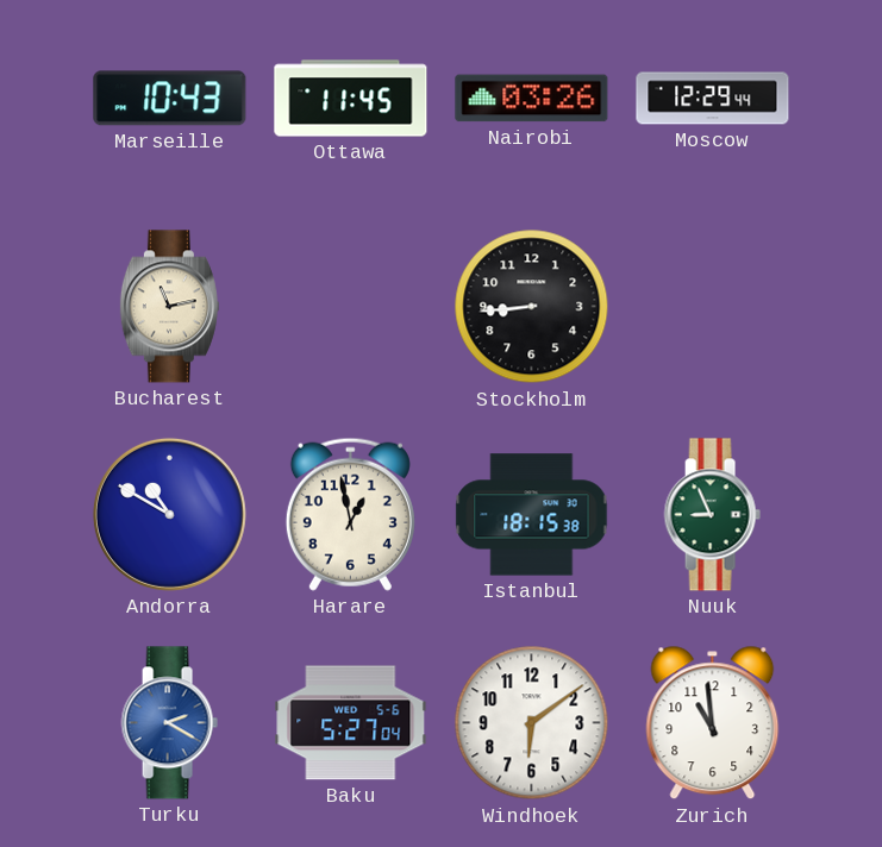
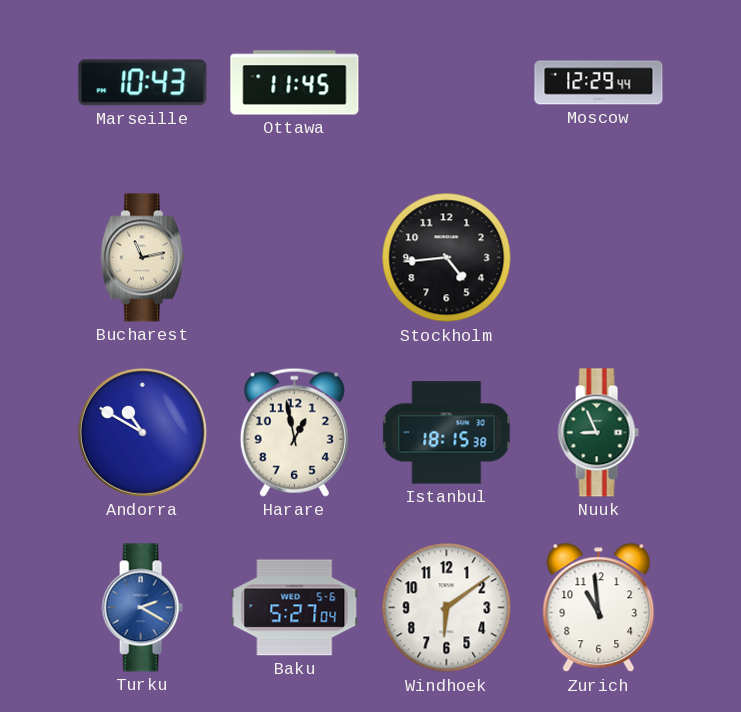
Nairobi: 03:26 -> none
Stockholm: 8:44 -> 4:44
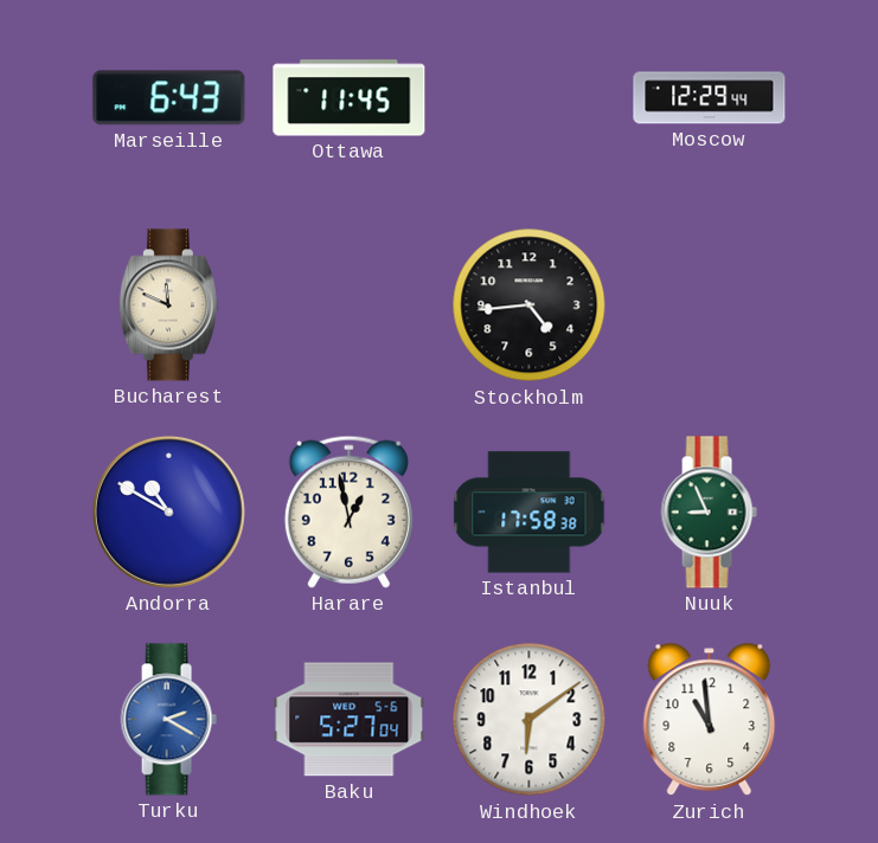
Marseille: 10:43 -> 6:43
Bucharest: 11:13 -> 11:49
Istanbul: 18:15 -> 17:58
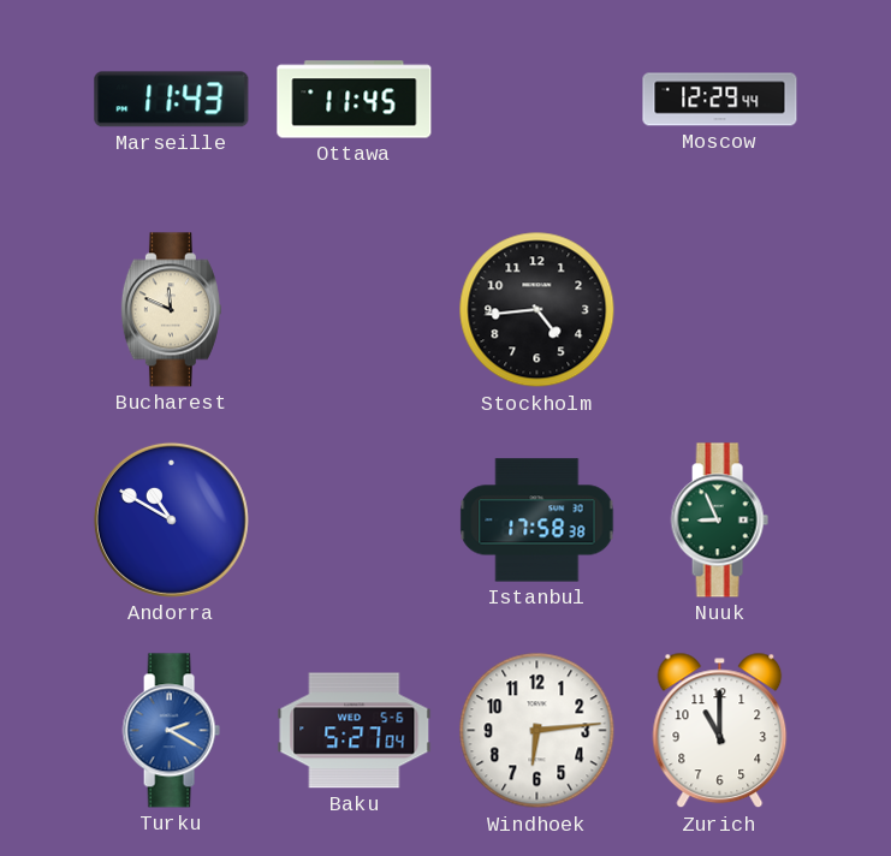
Marseille: 6:43 -> 11:43
Harare: 12:58 -> none
Windhoek: 6:09 -> 6:14
Zurich: 10:59 -> 11:00
